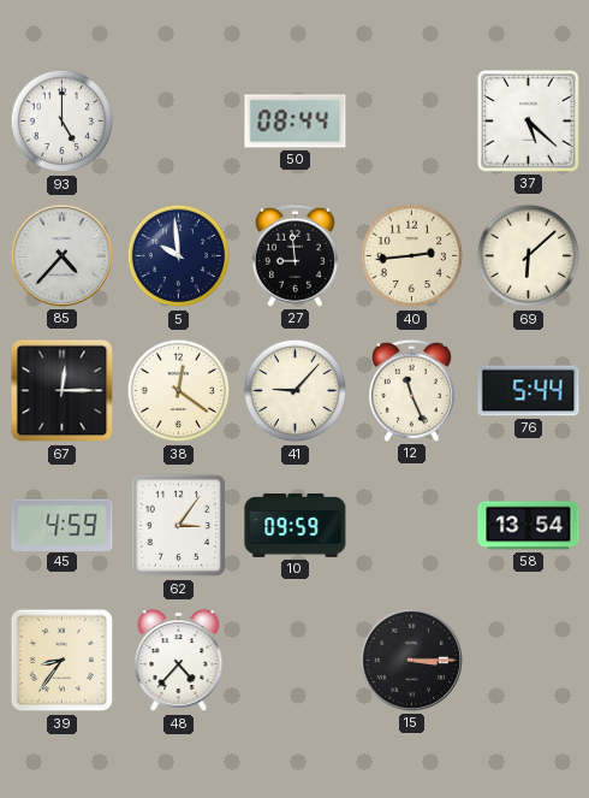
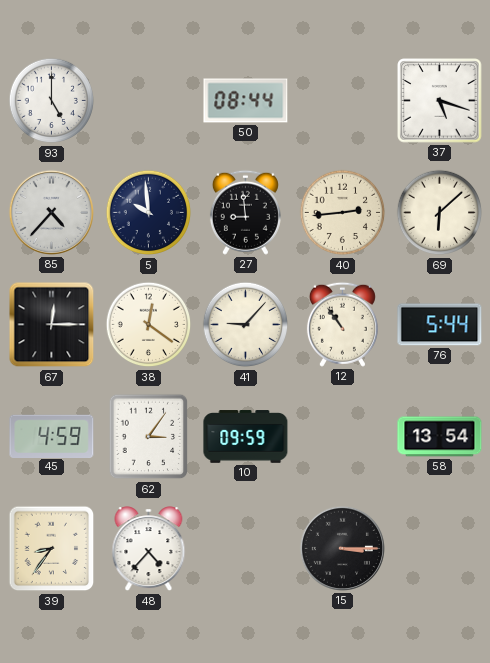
37: 5:22 -> 5:18
12: 11:26 -> 10:54
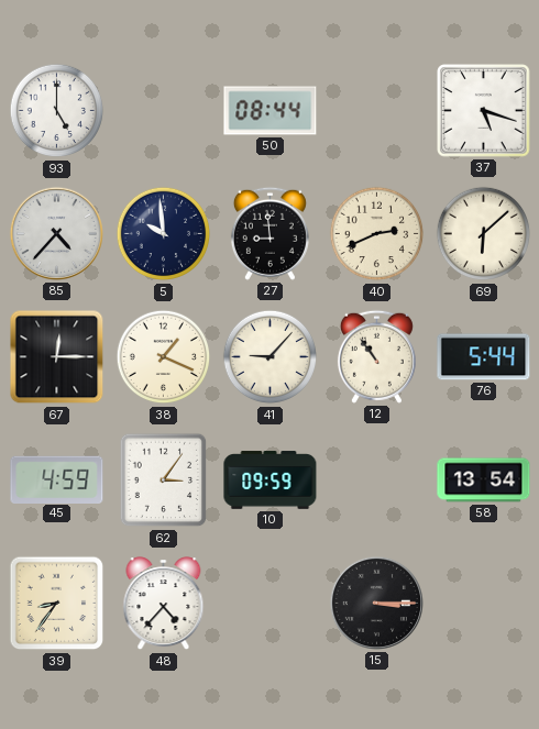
40: 2:44 -> 2:41
38: 12:21 -> 1:19
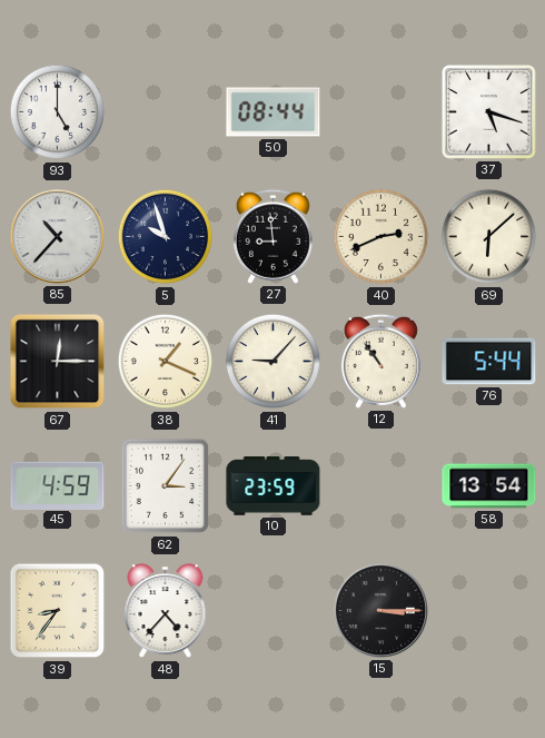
85: 4:37 -> 10:37
5: 9:59 -> 9:57
10: 09:59 -> 23:59
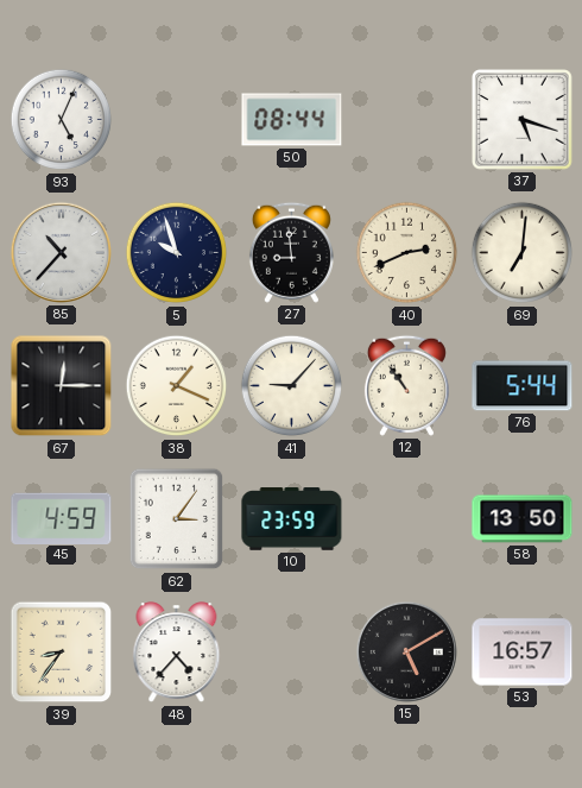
93: 5:00 -> 5:04
69: 6:08 -> 7:01
58: 13:54 -> 13:50
15: 3:15 -> 5:10
53: none -> 16:57
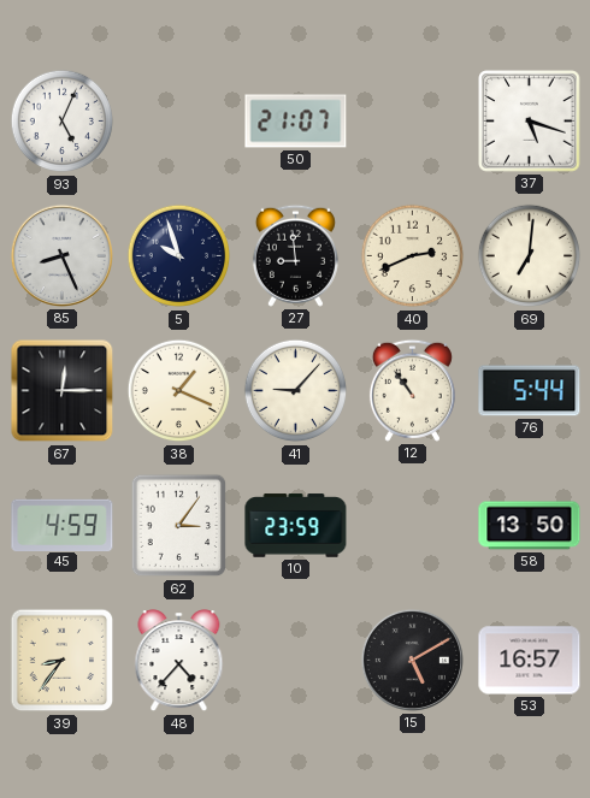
50: 08:44 -> 21:07
85: 10:37 -> 8:26
